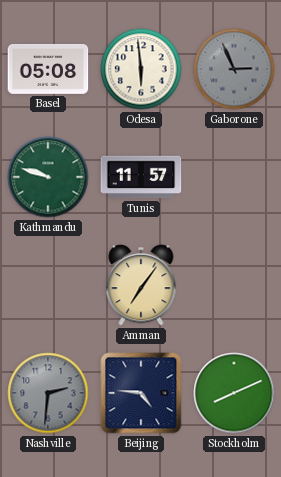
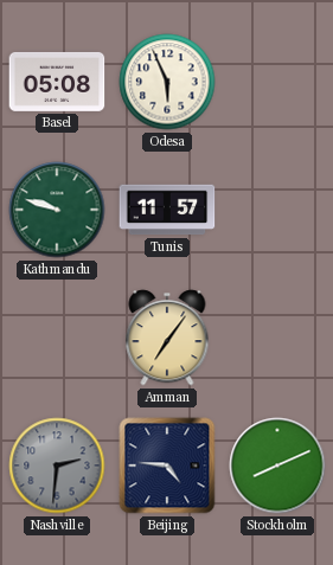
Odesa: 5:59 -> 5:56
Gaborone: 2:56 -> none
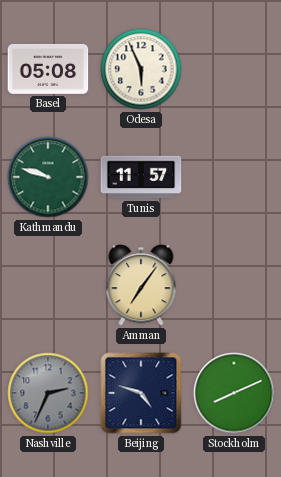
Nashville: 2:31 -> 2:34
Beijing: 4:46 -> 4:48
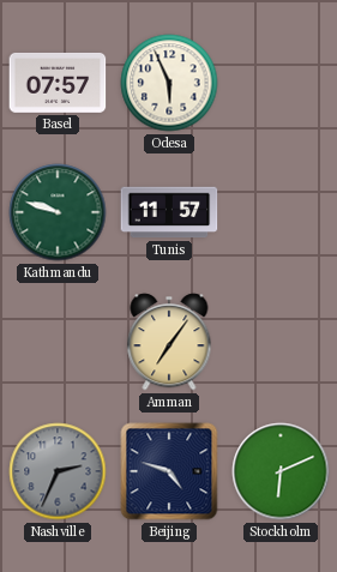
Basel: 05:08 -> 07:57
Stockholm: 8:11 -> 6:11
